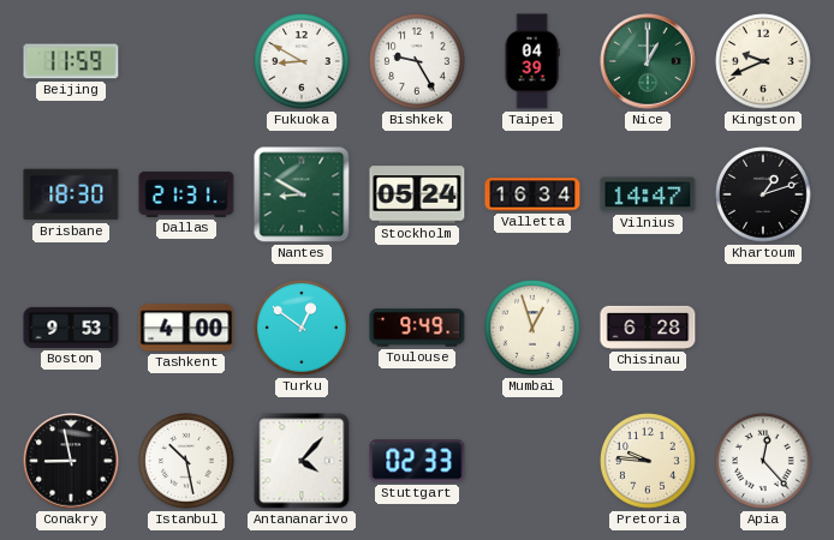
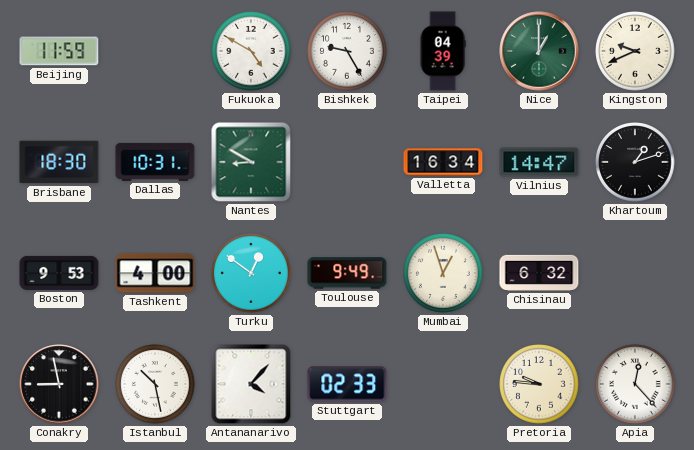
Fukuoka: 8:50 -> 4:50
Dallas: 21:31 -> 10:31
Stockholm: 05:24 -> none
Chisinau: 6:28 -> 6:32
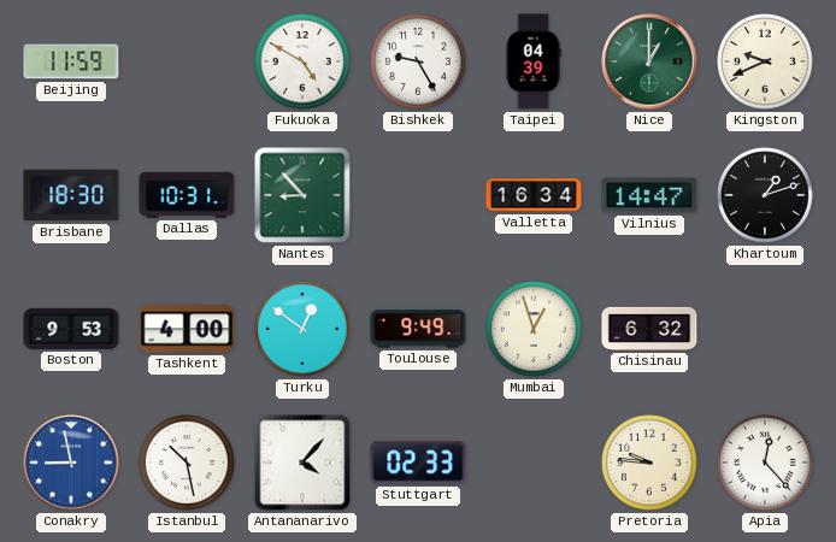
Nantes: 8:50 -> 8:53
Conakry dial: black -> blue
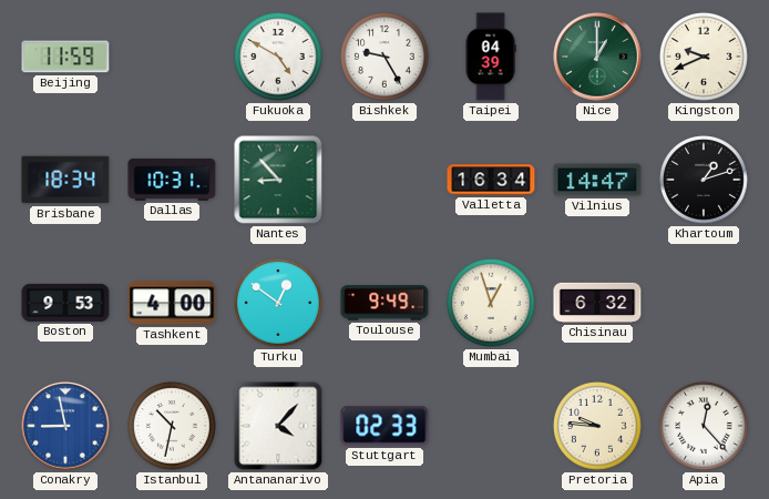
Brisbane: 18:30 -> 18:34
Istanbul: 10:28 -> 10:32
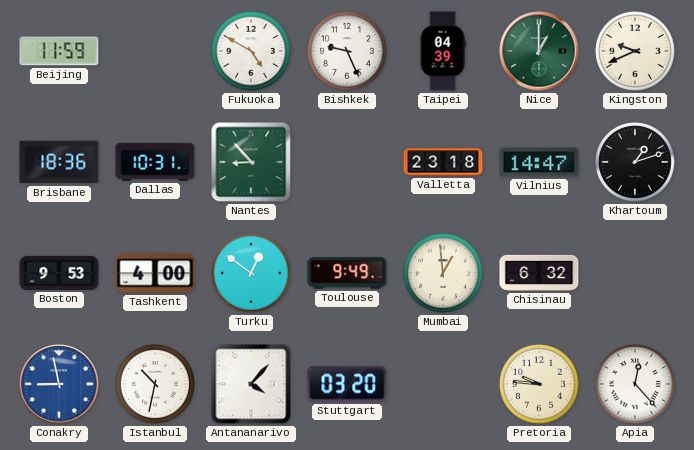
Bishkek: 9:25 -> 9:26
Brisbane: 18:34 -> 18:36
Valletta: 16:34 -> 23:18
Mumbai: 12:57 -> 12:59
Stuttgart: 02:33 -> 03:20
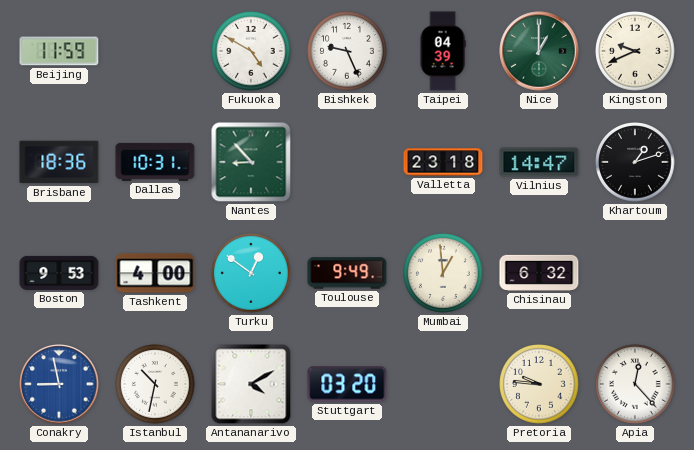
Antananarivo: 4:07 -> 4:10
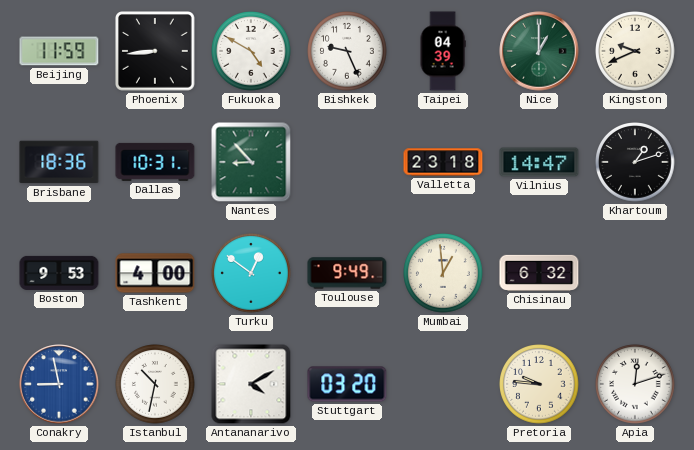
Phoenix: none -> 8:44
Apia: 12:23 -> 12:12
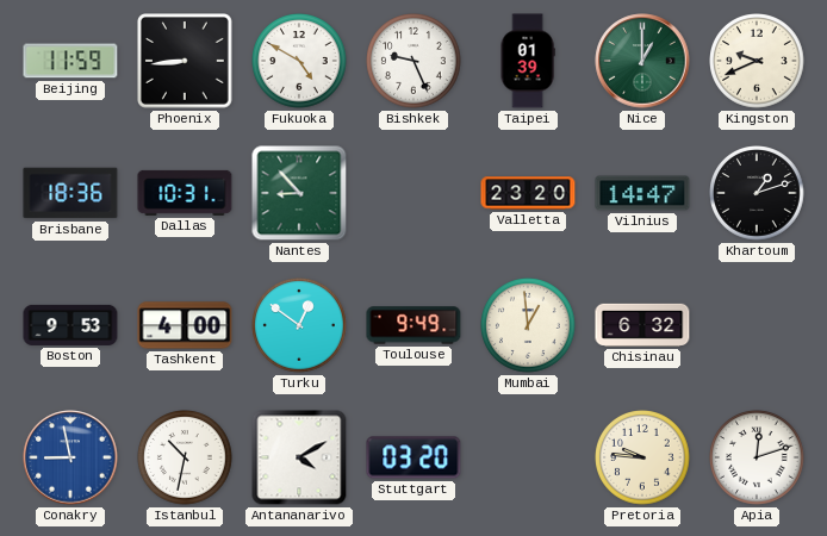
Taipei: 04:39 -> 01:39
Valletta: 23:18 -> 23:20
